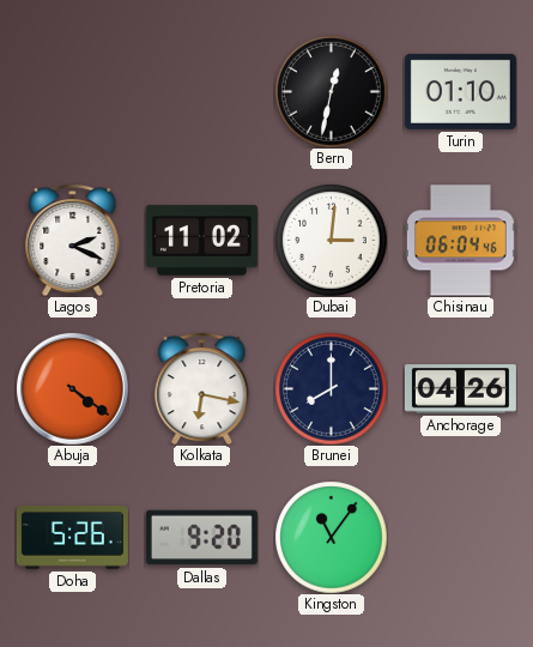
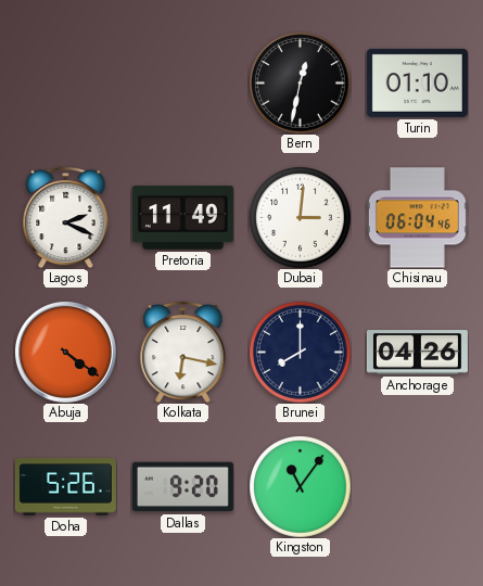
Pretoria: 11:02 -> 11:49
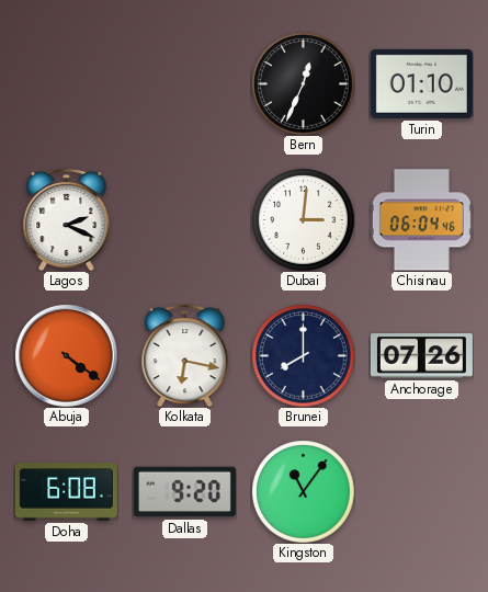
Bern: 12:32 -> 12:34
Pretoria: 11:49 -> none
Anchorage: 04:26 -> 07:26
Doha: 5:26 -> 6:08
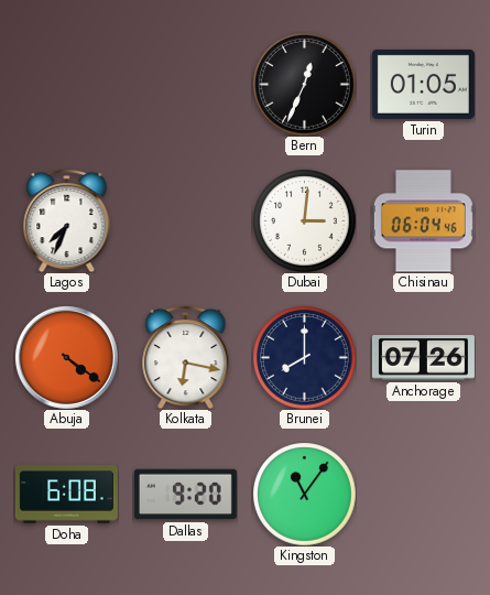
Turin: 01:10 -> 01:05
Lagos: 2:19 -> 7:34
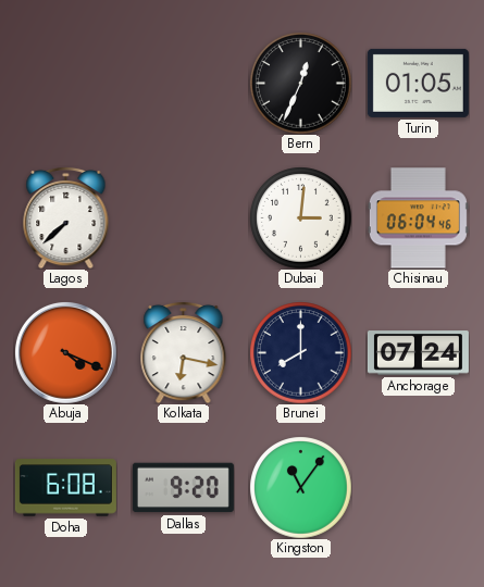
Lagos: 7:34 -> 7:38
Abuja: 4:21 -> 4:19
Anchorage: 07:26 -> 07:24
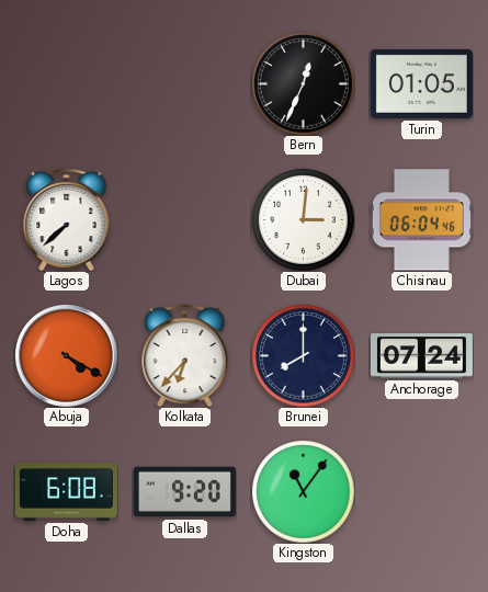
Abuja: 4:19 -> 4:20
Kolkata: 6:17 -> 6:37
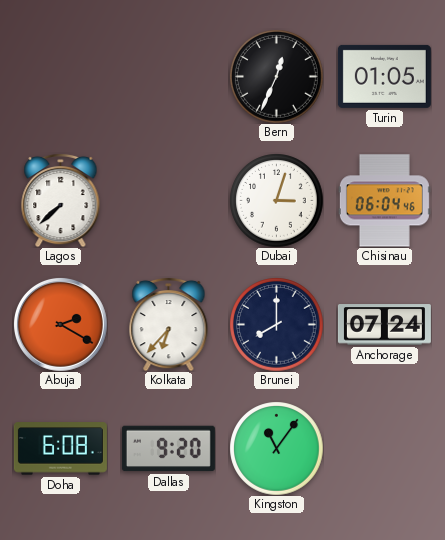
Dubai: 3:01 -> 3:03
Abuja: 4:20 -> 2:20
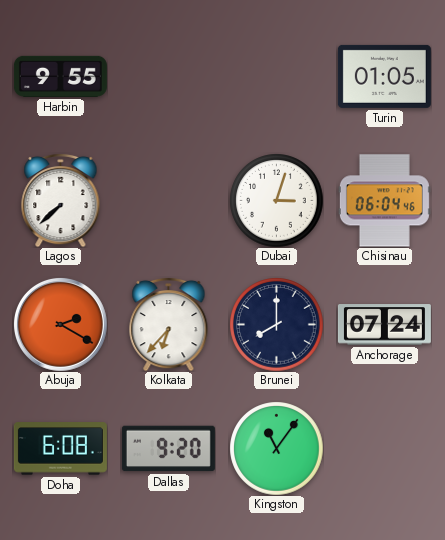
Harbin: none -> 9:55
Bern: 12:34 -> none
